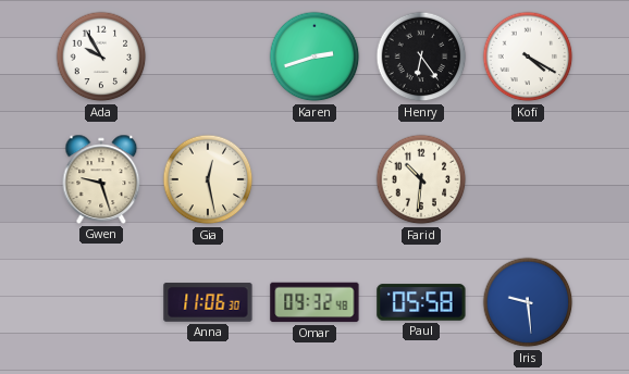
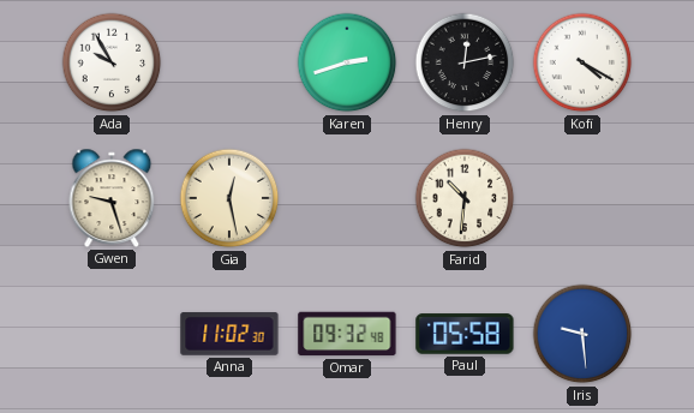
Henry: 6:24 -> 12:13
Anna: 11:06 -> 11:02
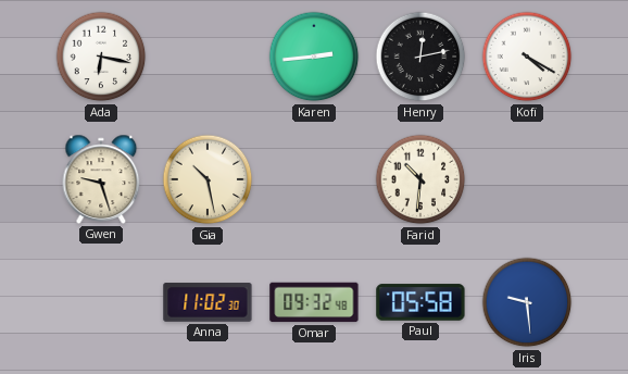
Ada: 9:55 -> 6:17
Karen: 2:42 -> 2:44
Gia: 12:28 -> 10:28
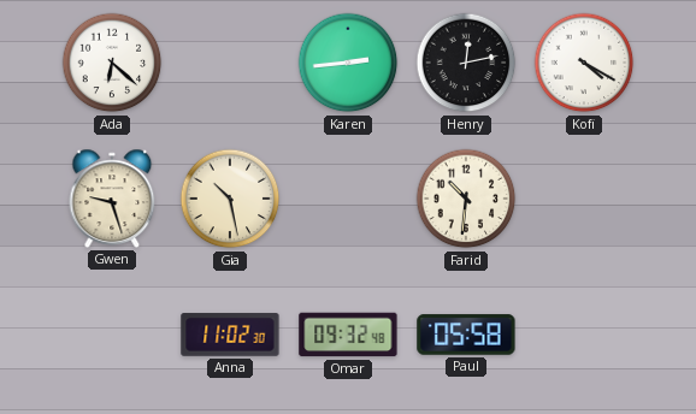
Ada: 6:17 -> 6:22
Iris: 9:29 -> none
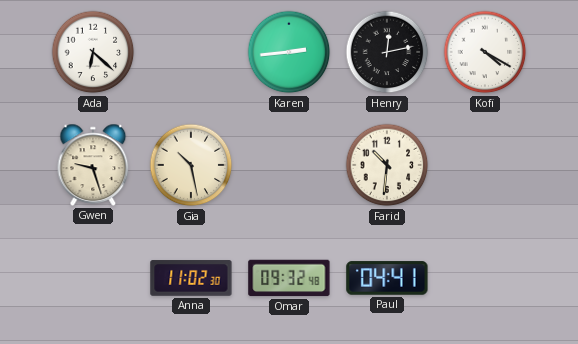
Paul: 05:58 -> 04:41
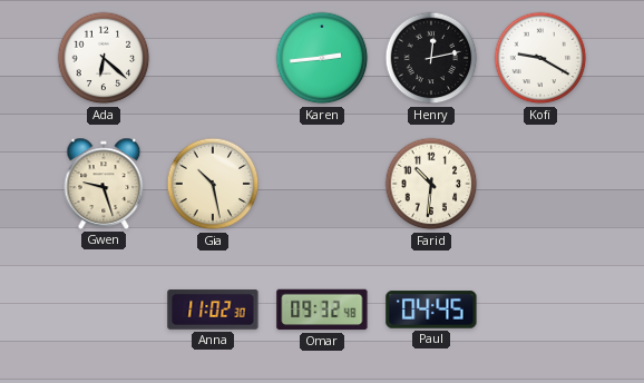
Kofi: 4:20 -> 9:20
Paul: 04:41 -> 04:45
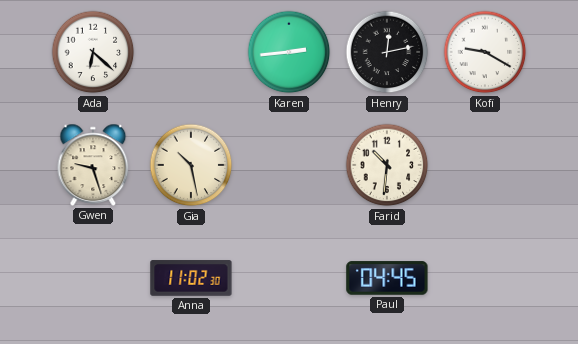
Omar: 09:32 -> none
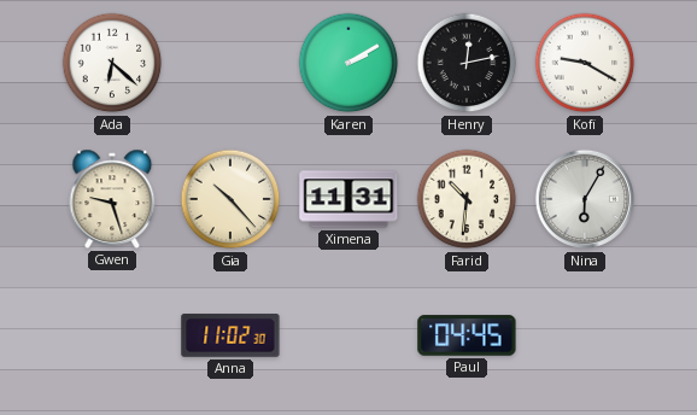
Karen: 2:44 -> 2:10
Gia: 10:28 -> 10:23
Ximena: none -> 11:31
Nina: none -> 6:05
